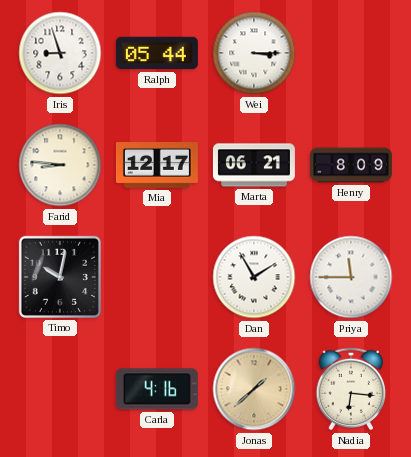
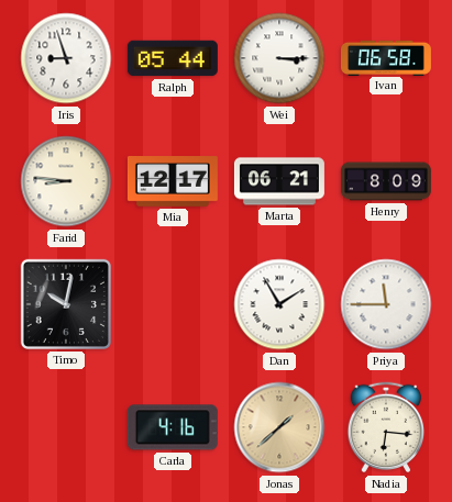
Ivan: none -> 06:58
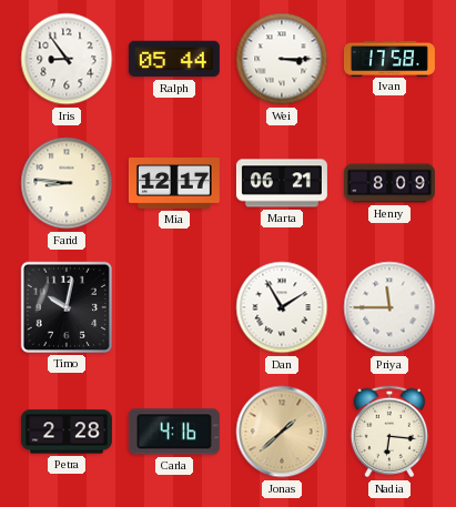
Iris: 8:57 -> 8:54
Ivan: 06:58 -> 17:58
Petra: none -> 2:28
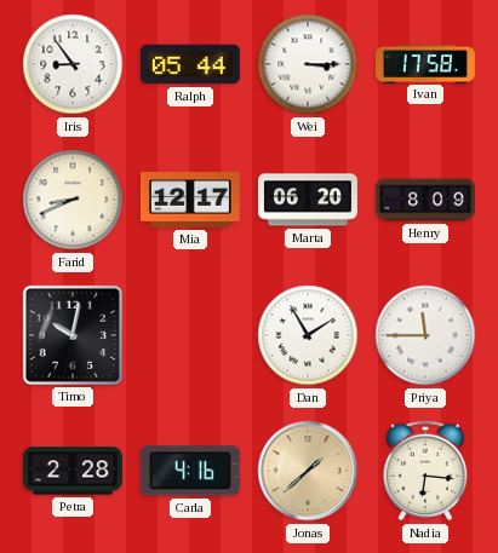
Farid: 8:46 -> 8:41
Marta: 06:21 -> 06:20
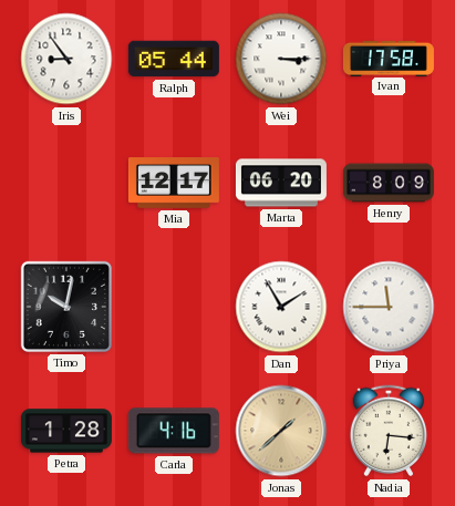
Farid: 8:41 -> none
Petra: 2:28 -> 1:28
